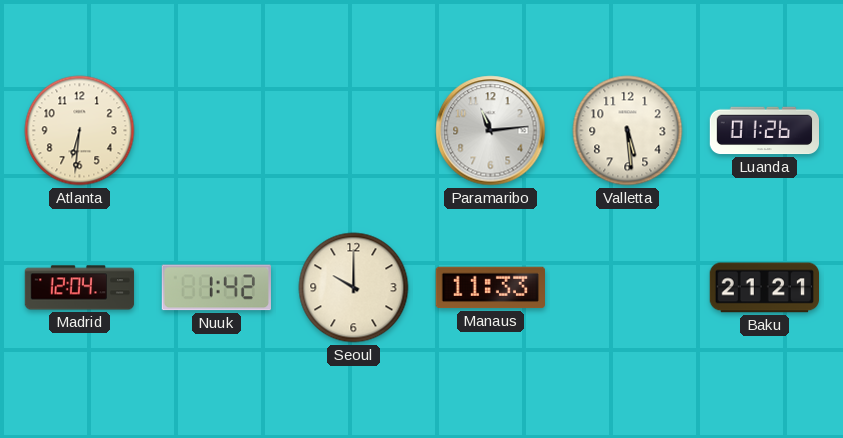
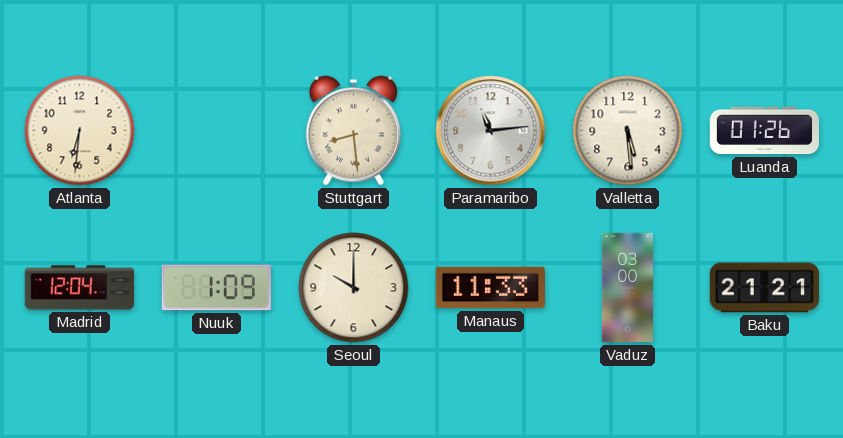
Stuttgart: none -> 8:29
Nuuk: 1:42 -> 1:09
Vaduz: none -> 03:00
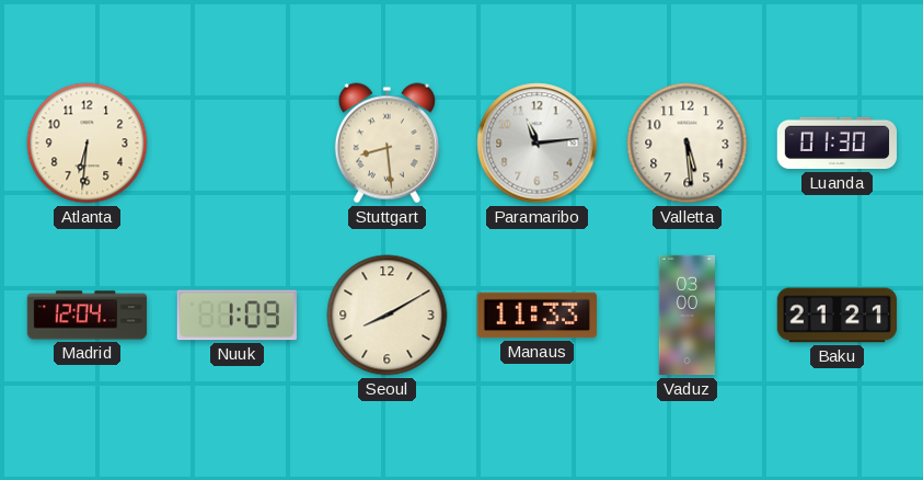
Luanda: 01:26 -> 01:30
Seoul: 10:00 -> 8:10
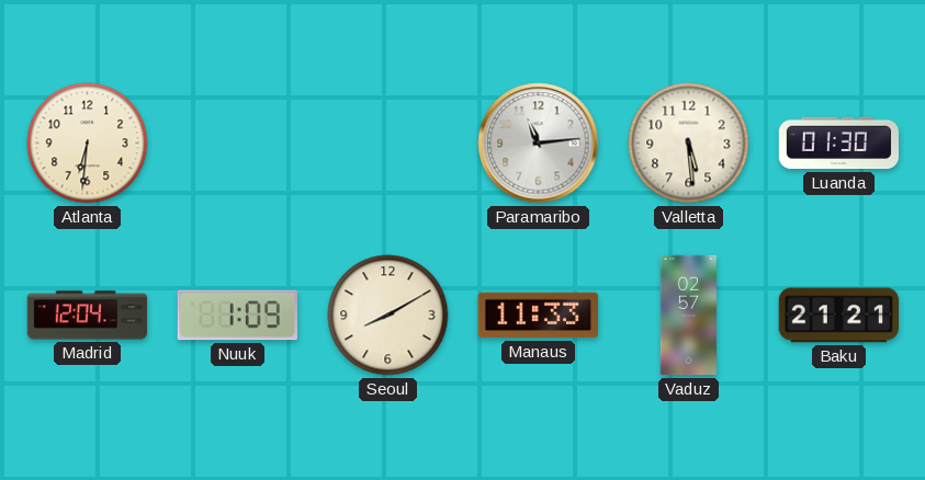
Stuttgart: 8:29 -> none
Vaduz: 03:00 -> 02:57
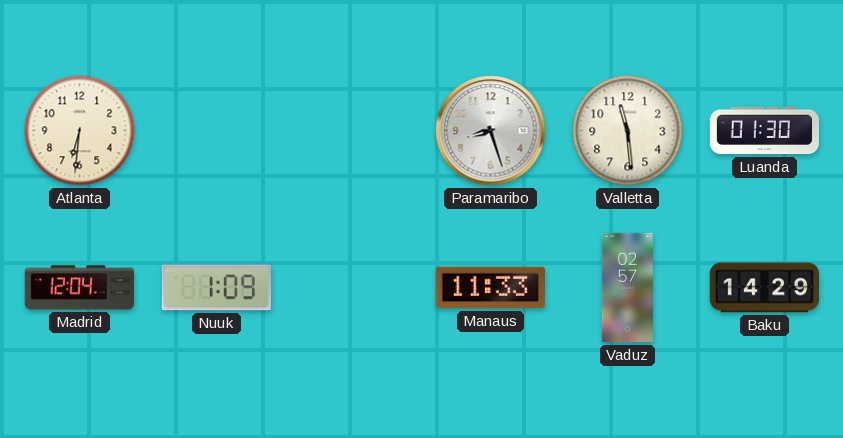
Paramaribo: 11:14 -> 8:27
Valletta: 5:29 -> 11:29
Seoul: 8:10 -> none
Baku: 21:21 -> 14:29
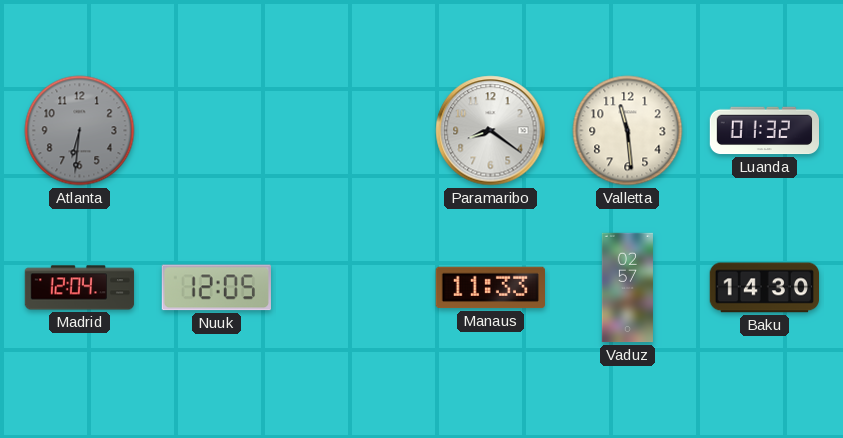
Atlanta dial: cream -> grey
Paramaribo: 8:27 -> 8:21
Luanda: 01:30 -> 01:32
Nuuk: 1:09 -> 12:05
Baku: 14:29 -> 14:30
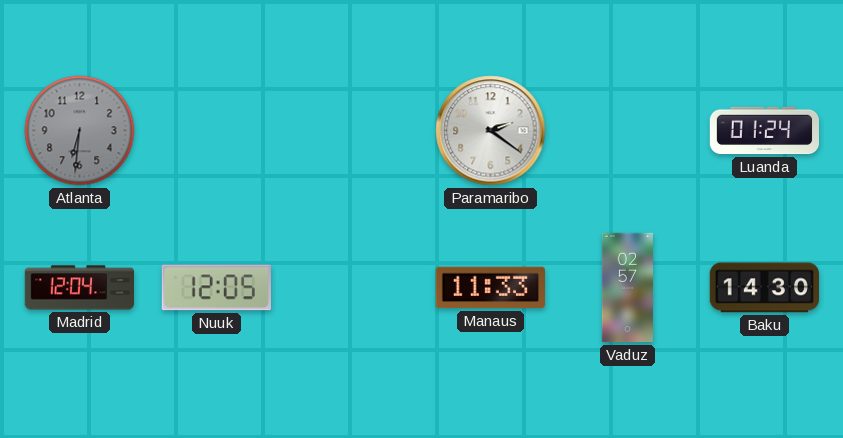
Paramaribo: 8:21 -> 2:21
Valletta: 11:29 -> none
Luanda: 01:32 -> 01:24
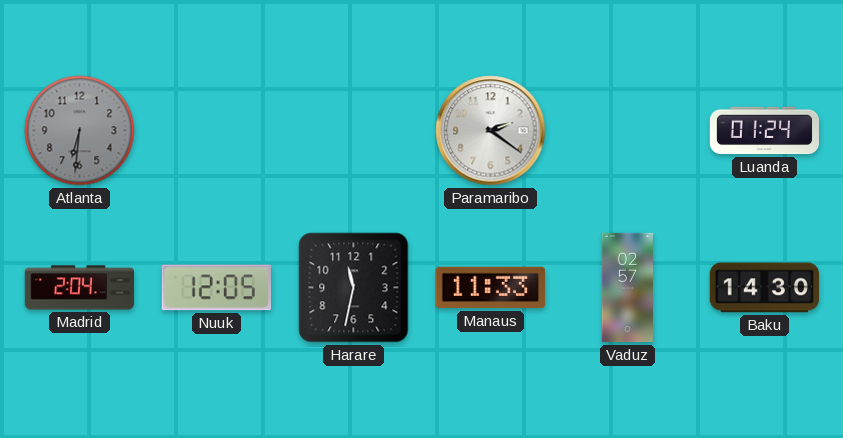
Madrid: 12:04 -> 2:04
Harare: none -> 11:32
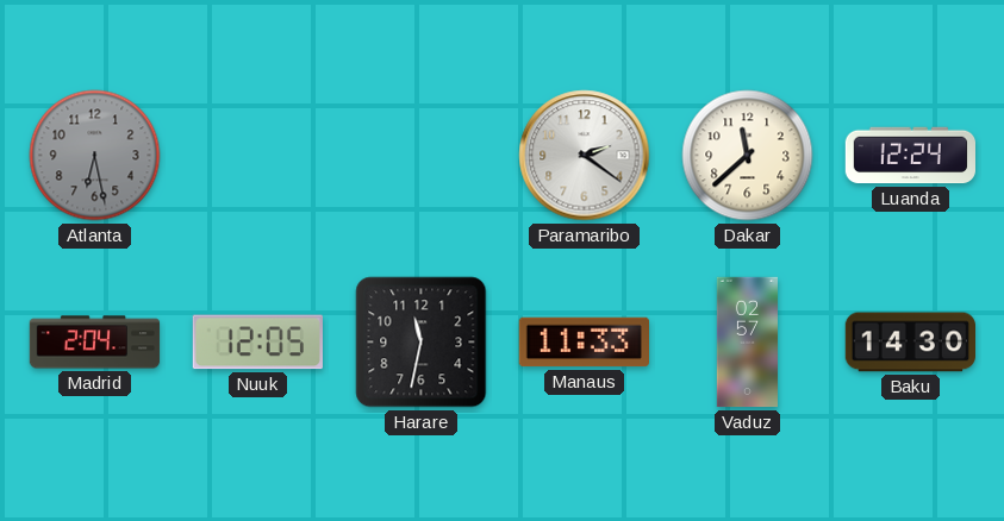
Atlanta: 6:31 -> 6:28
Dakar: none -> 11:38
Luanda: 01:24 -> 12:24
